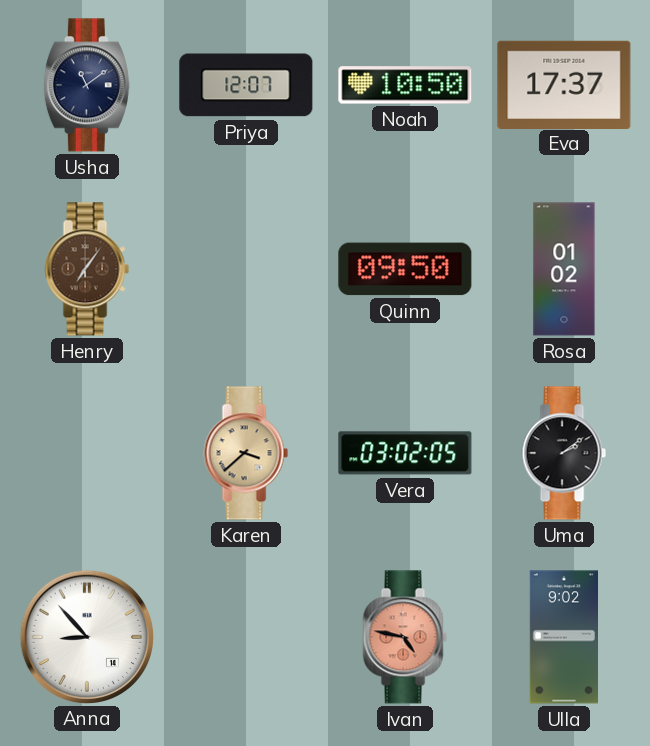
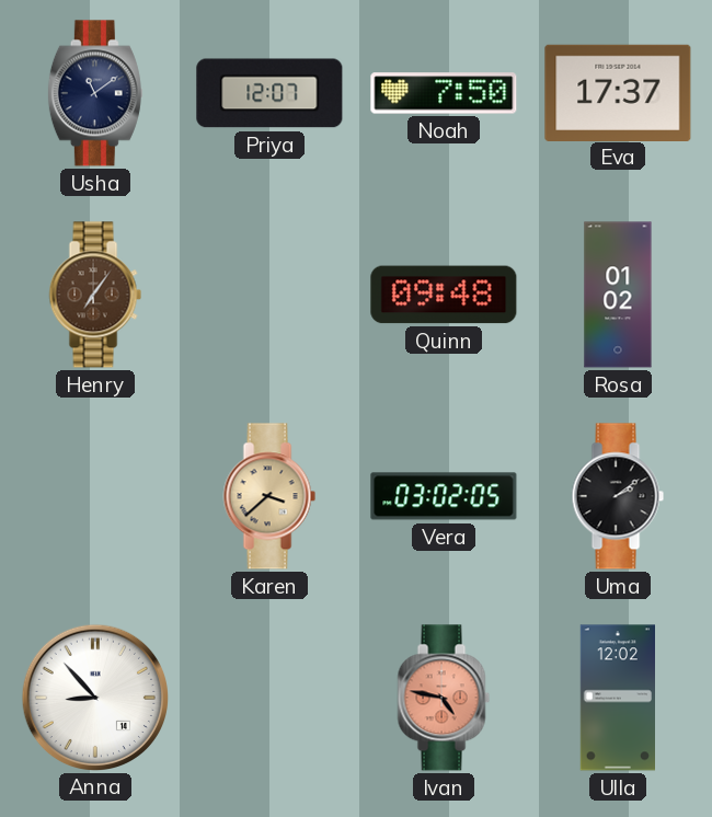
Noah: 10:50 -> 7:50
Quinn: 09:50 -> 09:48
Ulla: 9:02 -> 12:02
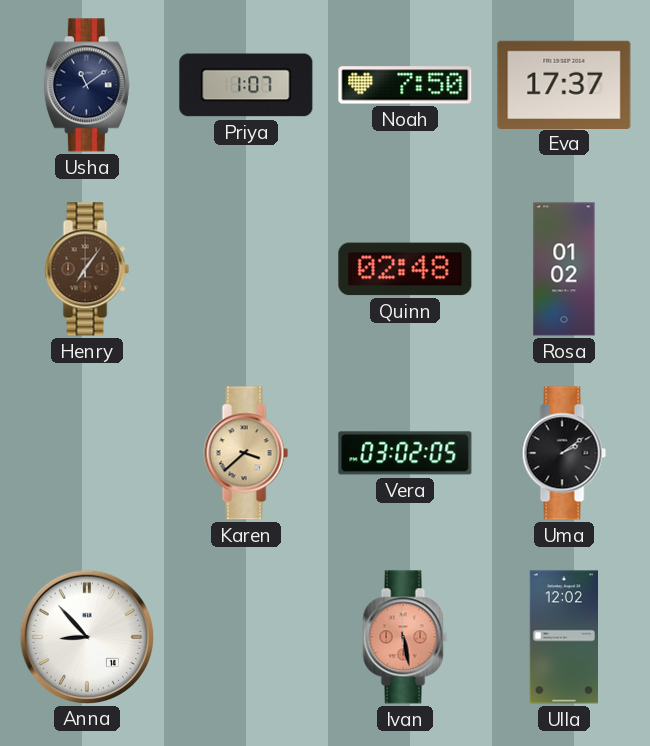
Priya: 12:07 -> 1:07
Quinn: 09:48 -> 02:48
Ivan: 4:47 -> 5:28
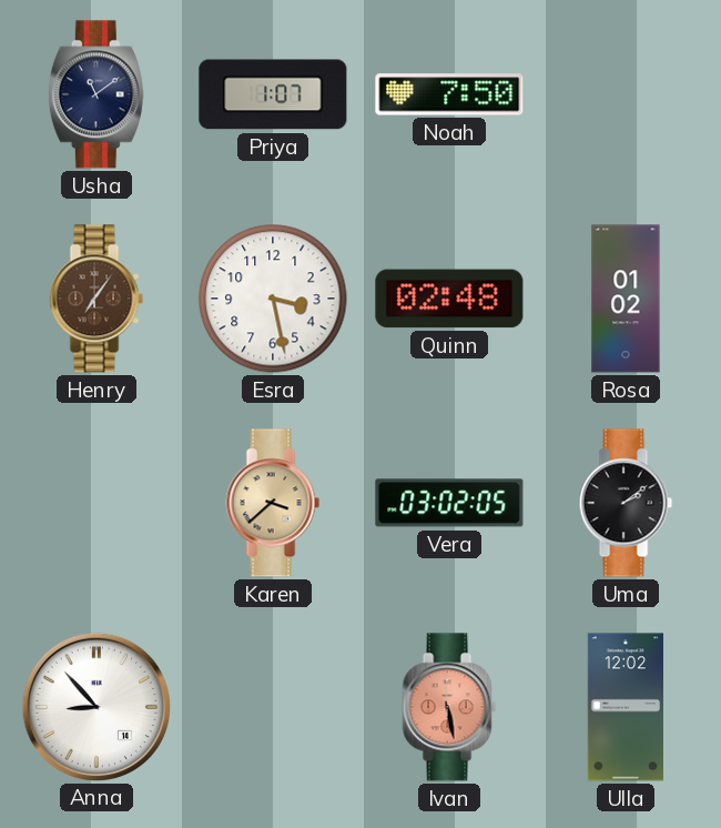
Eva: 17:37 -> none
Esra: none -> 3:28
